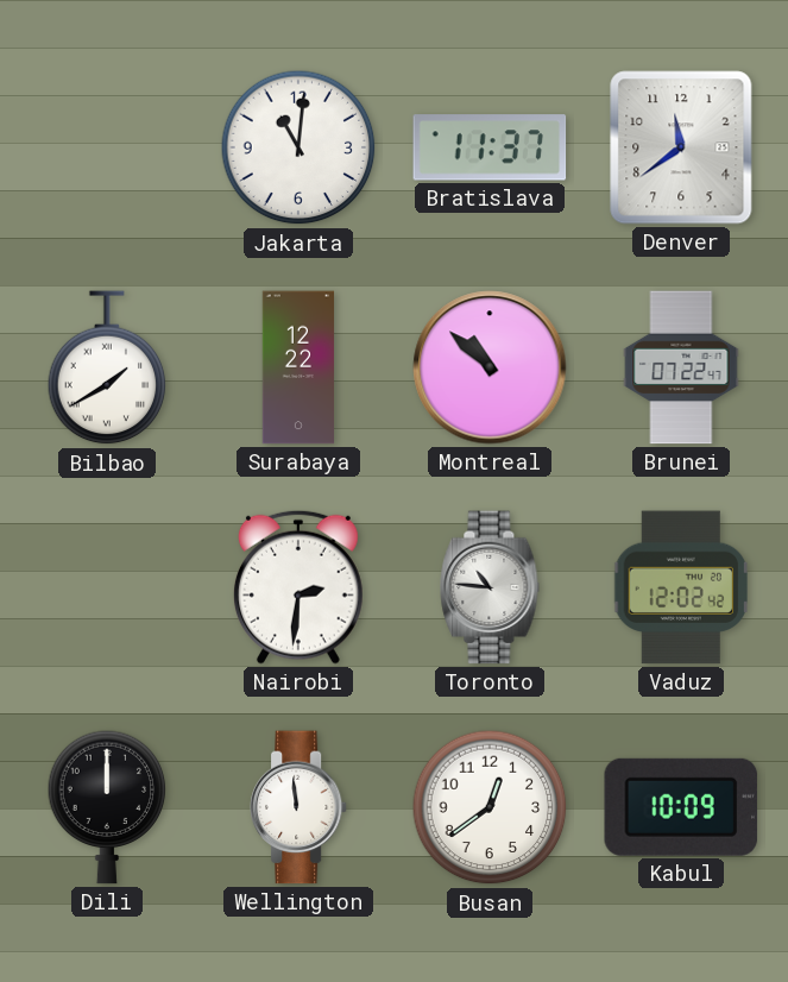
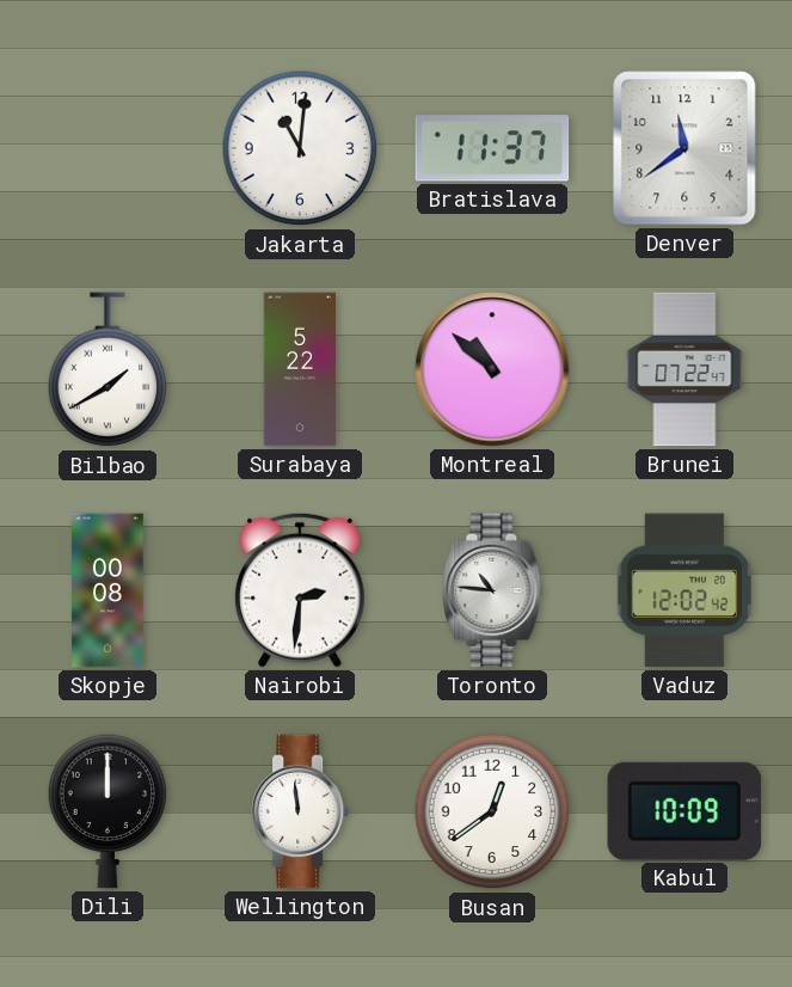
Surabaya: 12:22 -> 5:22
Skopje: none -> 00:08
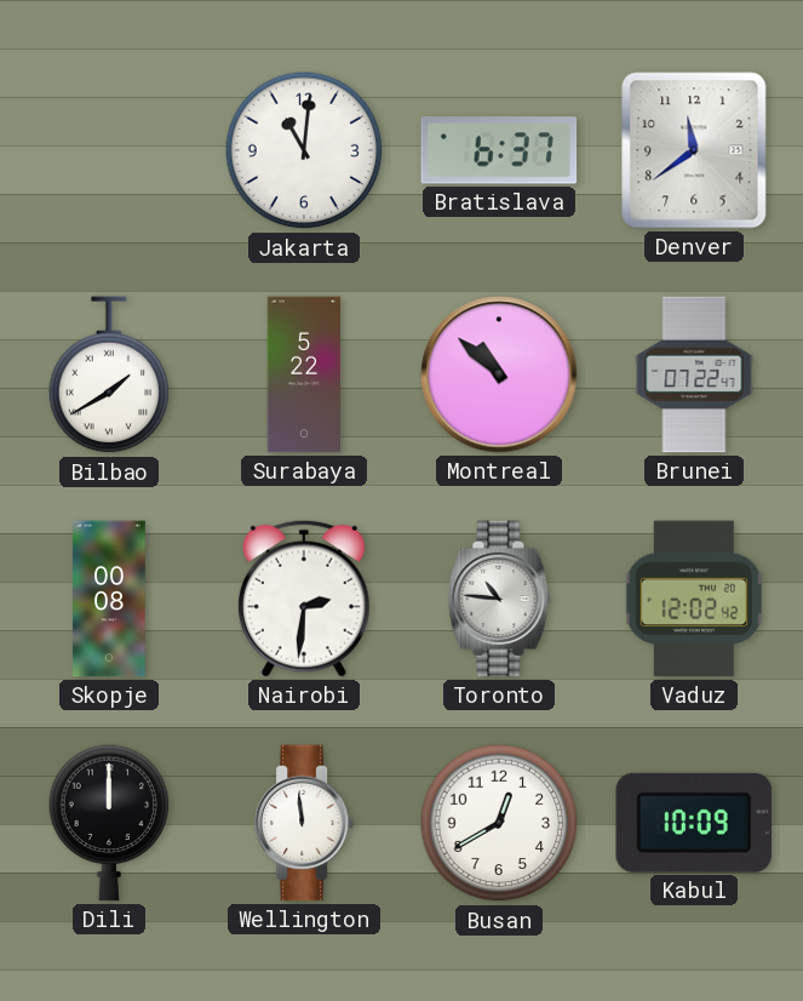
Bratislava: 11:37 -> 6:37
Busan: 12:39 -> 12:40
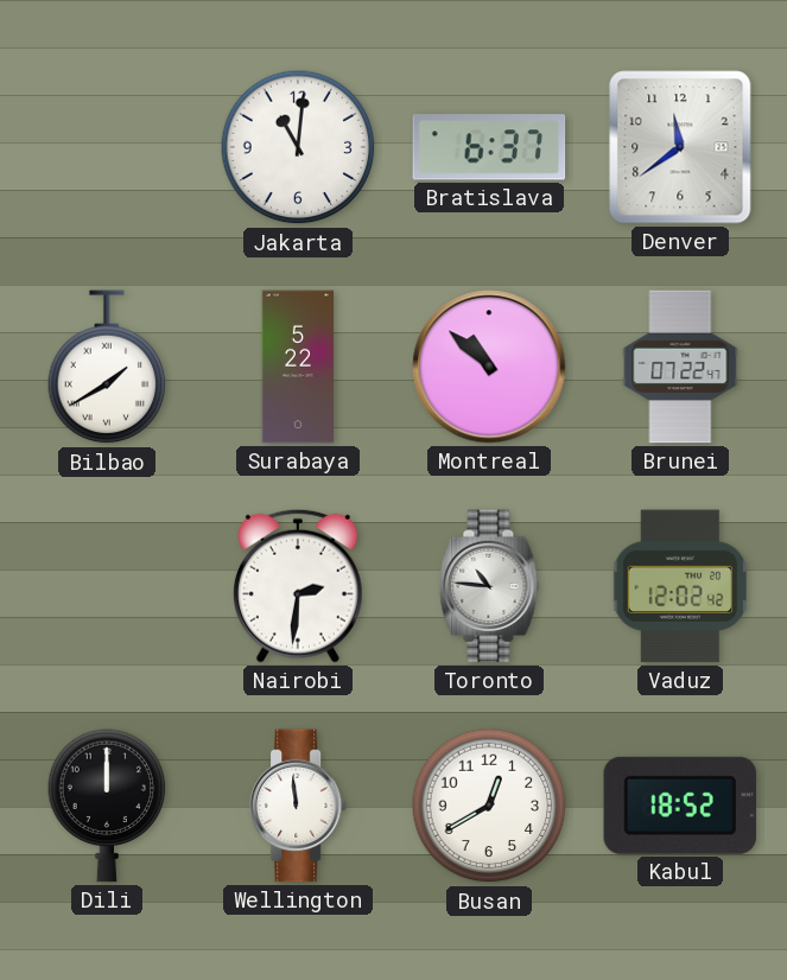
Skopje: 00:08 -> none
Kabul: 10:09 -> 18:52
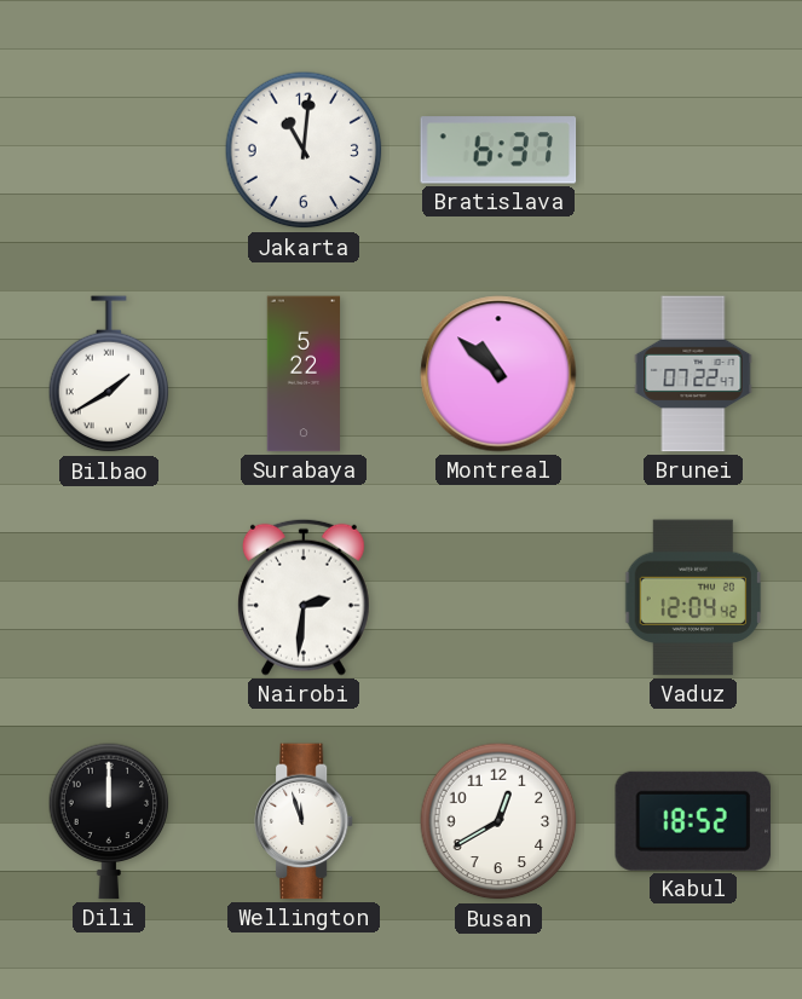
Denver: 11:39 -> none
Toronto: 10:46 -> none
Vaduz: 12:02 -> 12:04
Wellington: 11:59 -> 11:57
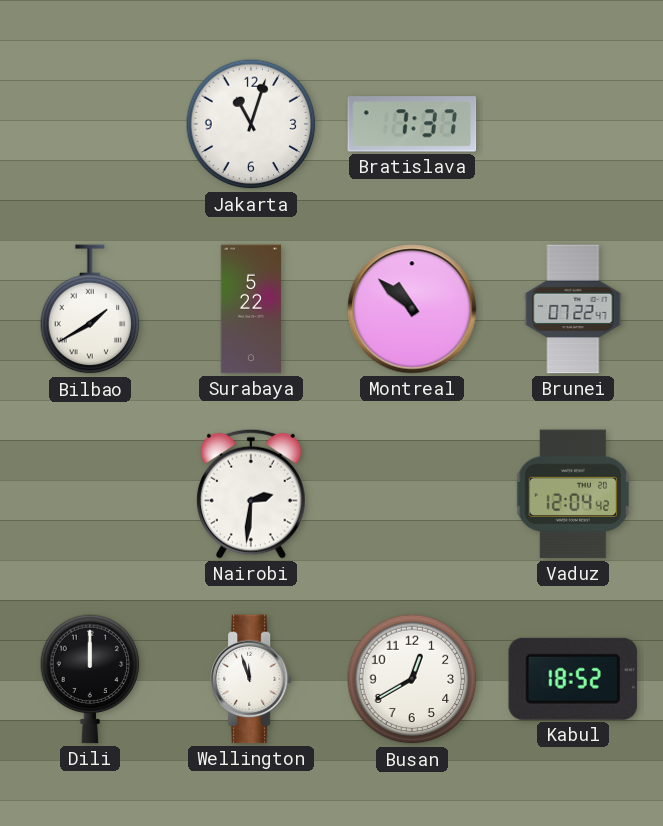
Jakarta: 11:01 -> 11:03
Bratislava: 6:37 -> 7:37
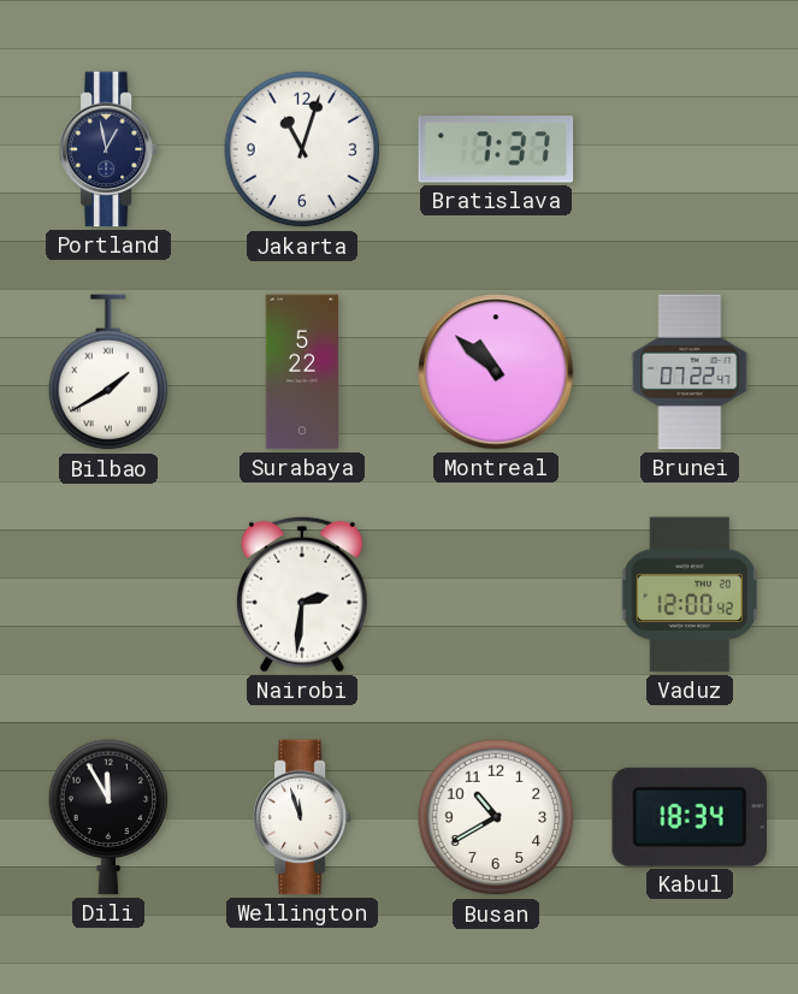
Portland: none -> 12:58
Vaduz: 12:04 -> 12:00
Dili: 12:00 -> 11:55
Busan: 12:40 -> 10:40
Kabul: 18:52 -> 18:34
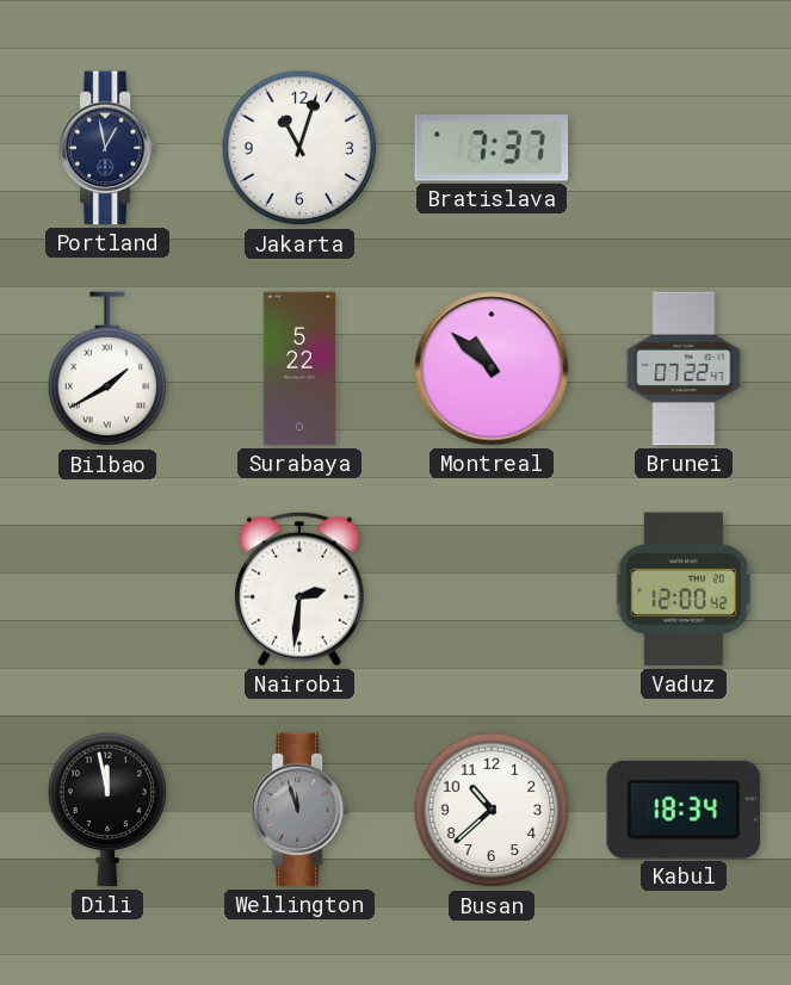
Dili: 11:55 -> 11:58
Wellington dial: white -> grey
Busan: 10:40 -> 10:38
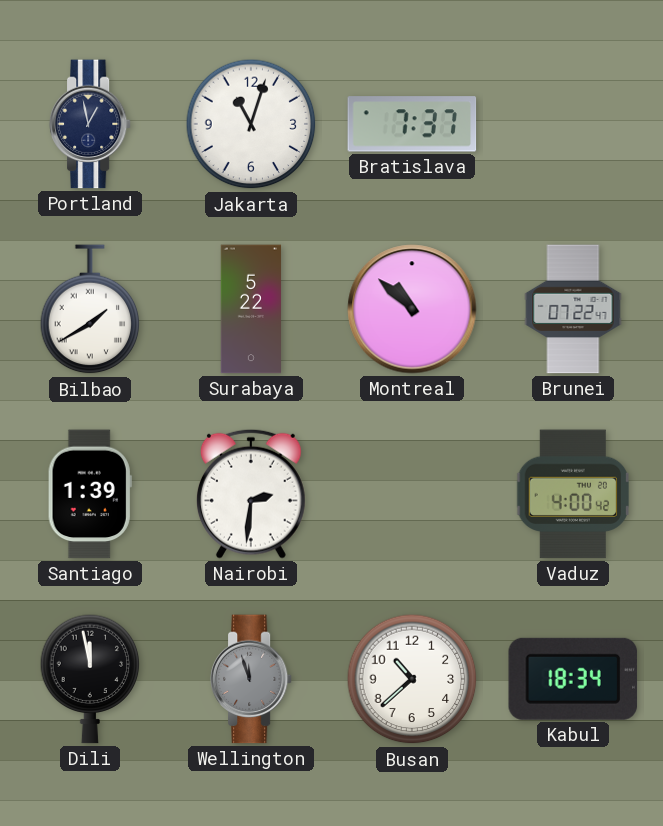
Santiago: none -> 1:39
Vaduz: 12:00 -> 4:00
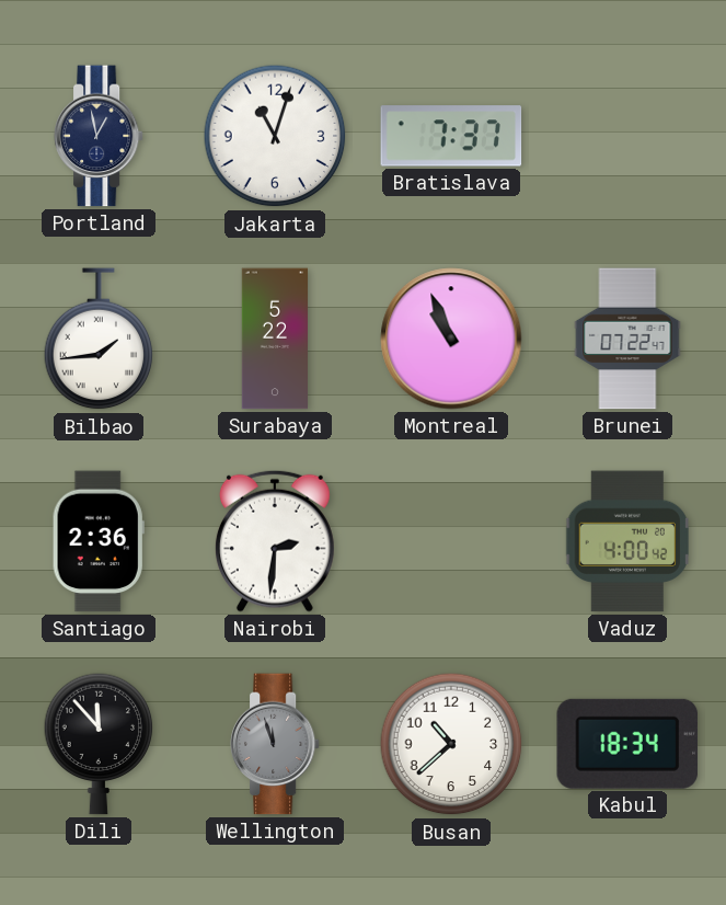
Bilbao: 1:40 -> 1:44
Montreal: 10:52 -> 10:56
Santiago: 1:39 -> 2:36
Dili: 11:58 -> 11:53
